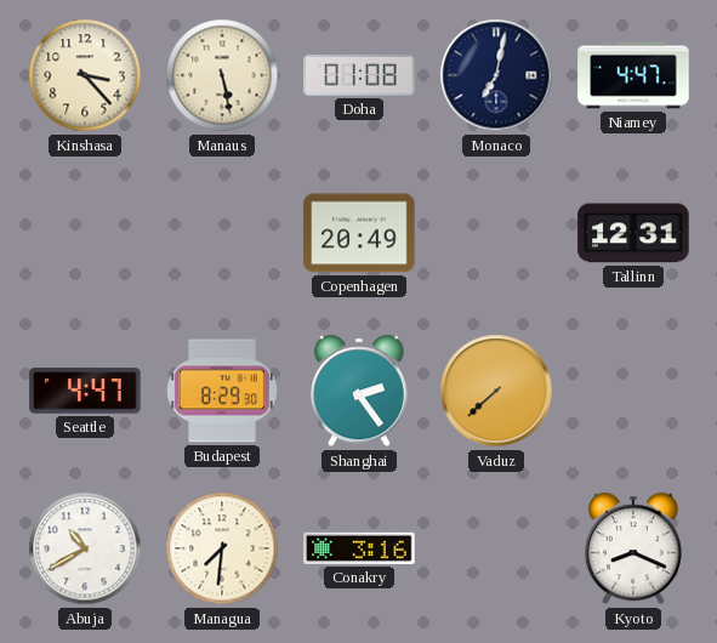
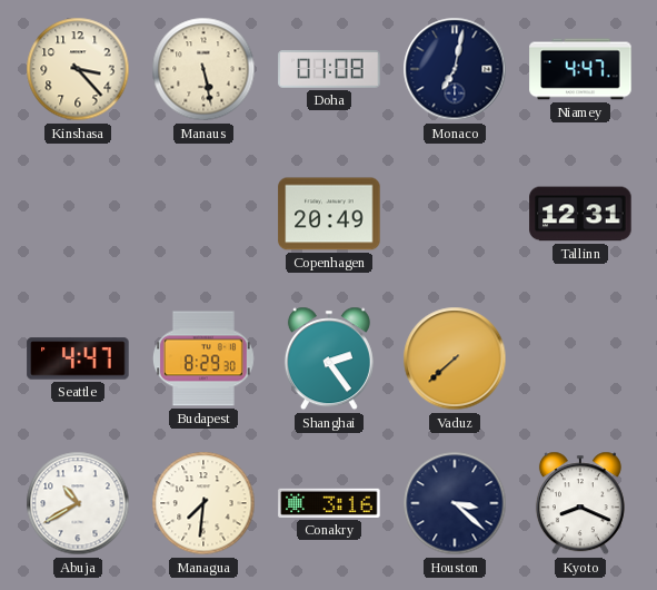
Houston: none -> 3:22
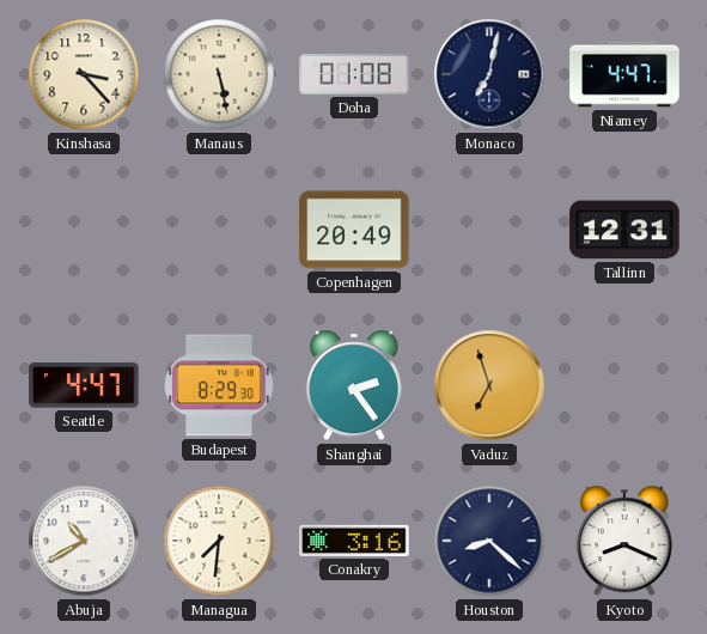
Vaduz: 7:38 -> 6:57
Houston: 3:22 -> 8:22
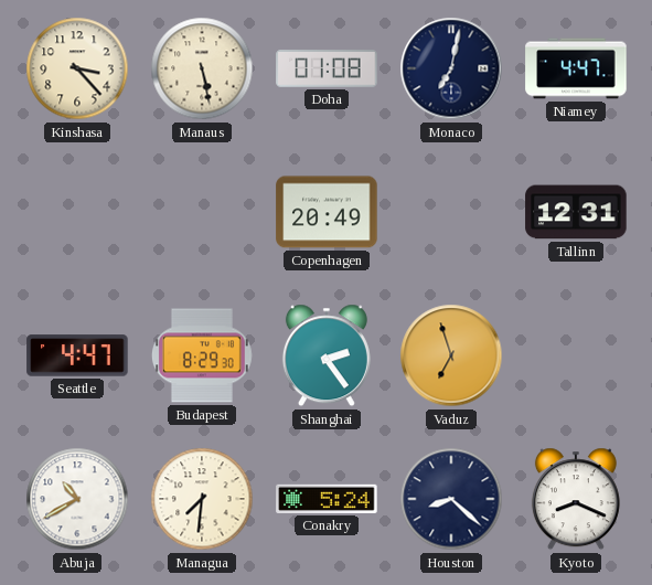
Conakry: 3:16 -> 5:24
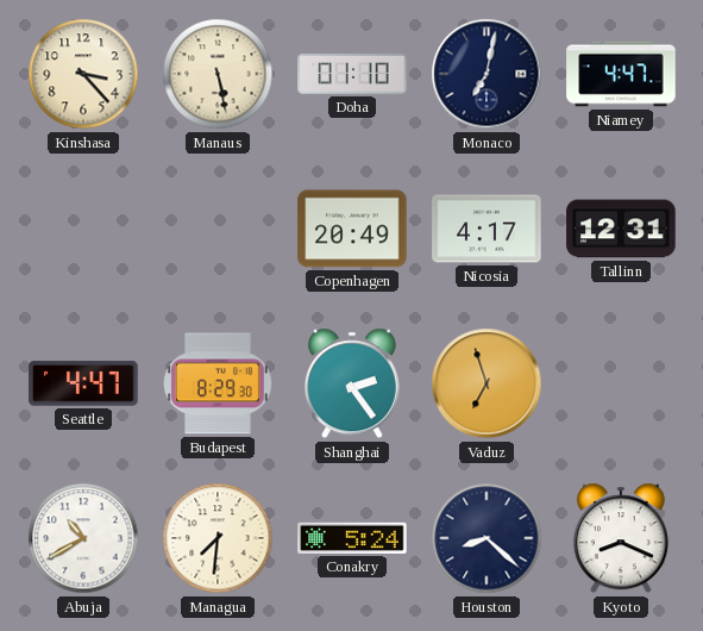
Doha: 01:08 -> 01:10
Nicosia: none -> 4:17
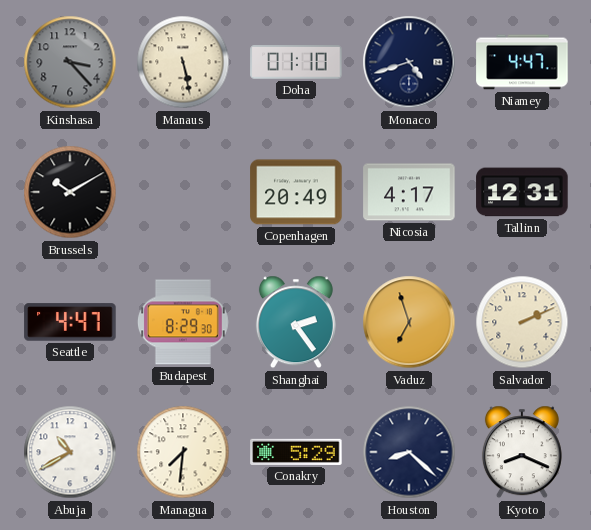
Kinshasa dial: cream -> grey
Monaco: 7:02 -> 4:42
Brussels: none -> 10:10
Salvador: none -> 2:11
Conakry: 5:24 -> 5:29
